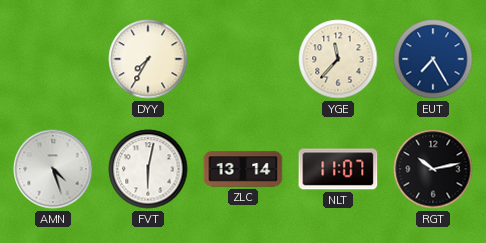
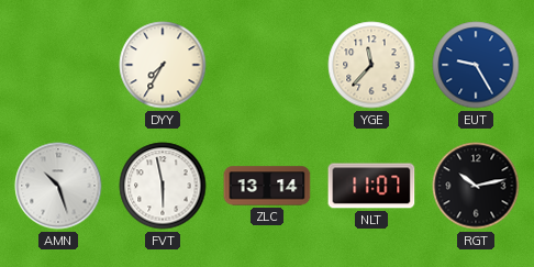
EUT: 7:25 -> 9:25
AMN: 4:27 -> 10:27
FVT: 6:02 -> 5:58
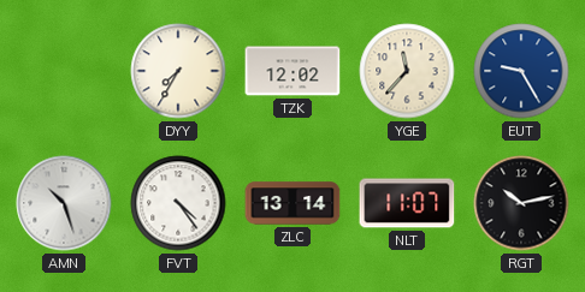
TZK: none -> 12:02
FVT: 5:58 -> 4:24
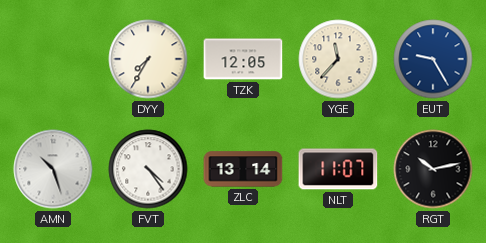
TZK: 12:02 -> 12:05
